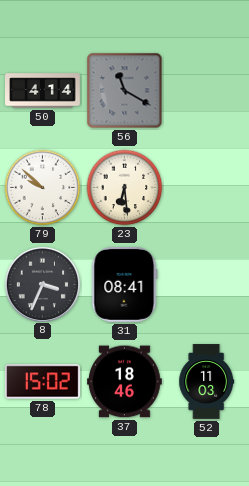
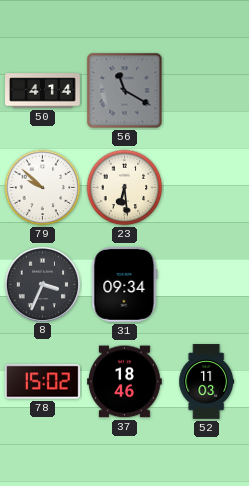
31: 08:41 -> 09:34
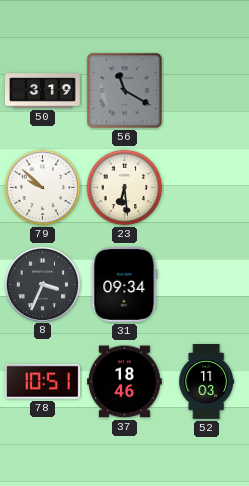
50: 4:14 -> 3:19
78: 15:02 -> 10:51
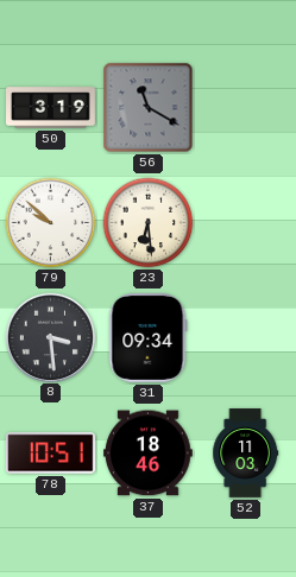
8: 3:34 -> 3:29
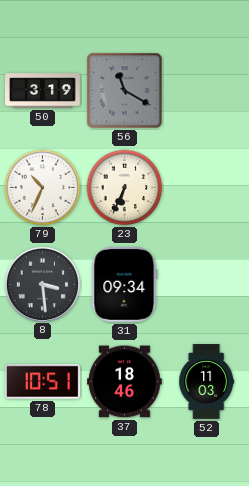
79: 9:52 -> 10:34
23: 6:29 -> 6:34
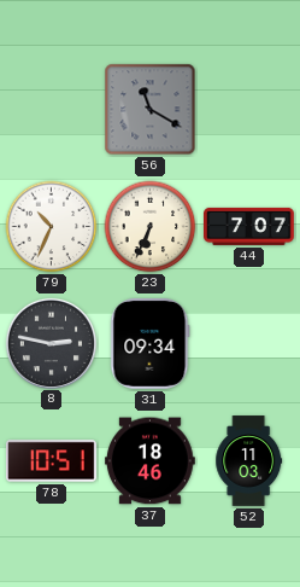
50: 3:19 -> none
44: none -> 7:07
8: 3:29 -> 2:47
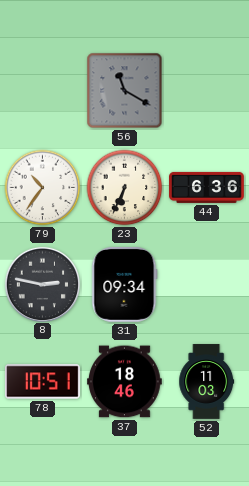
79: 10:34 -> 10:36
44: 7:07 -> 6:36
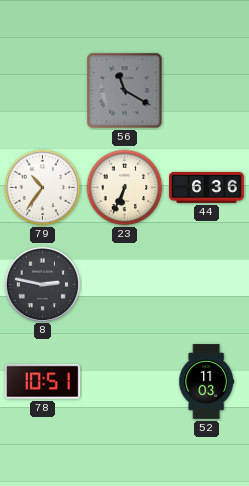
31: 09:34 -> none
37: 18:46 -> none
